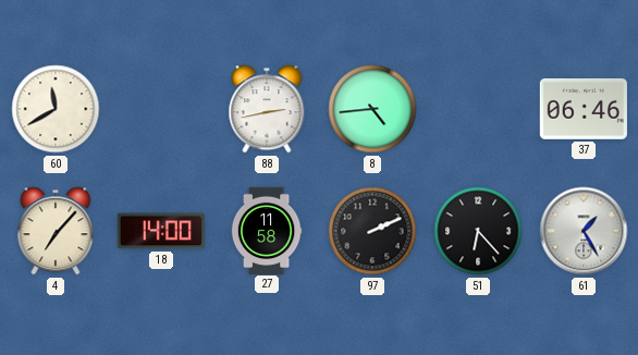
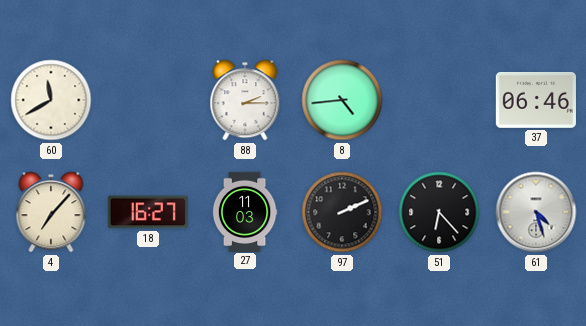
88: 2:43 -> 2:15
18: 14:00 -> 16:27
27: 11:58 -> 11:03
61: 1:25 -> 4:27
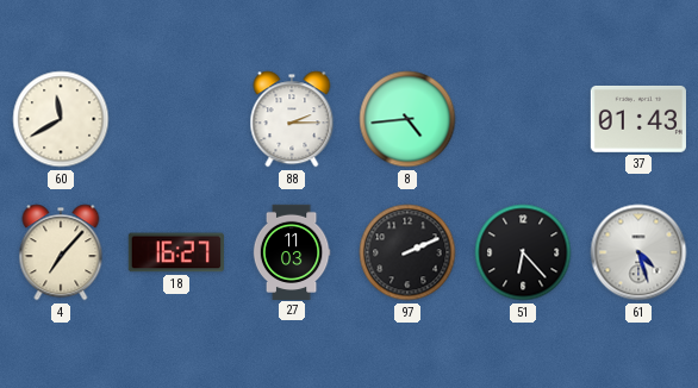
37: 06:46 -> 01:43
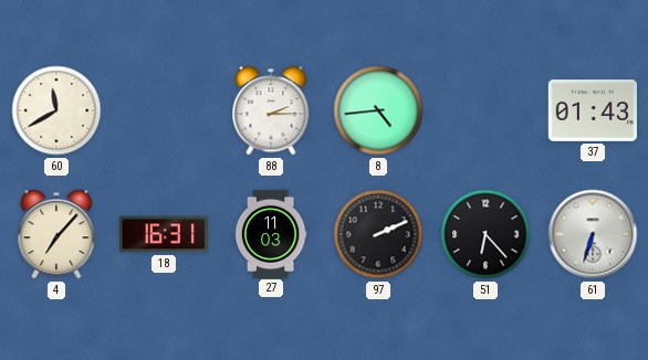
18: 16:27 -> 16:31
61: 4:27 -> 6:33
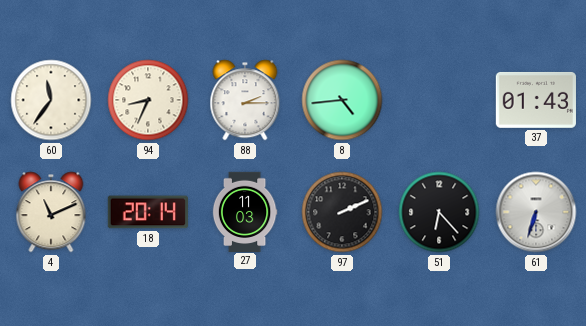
60: 11:40 -> 11:36
94: none -> 8:34
4: 7:07 -> 11:11
18: 16:31 -> 20:14
